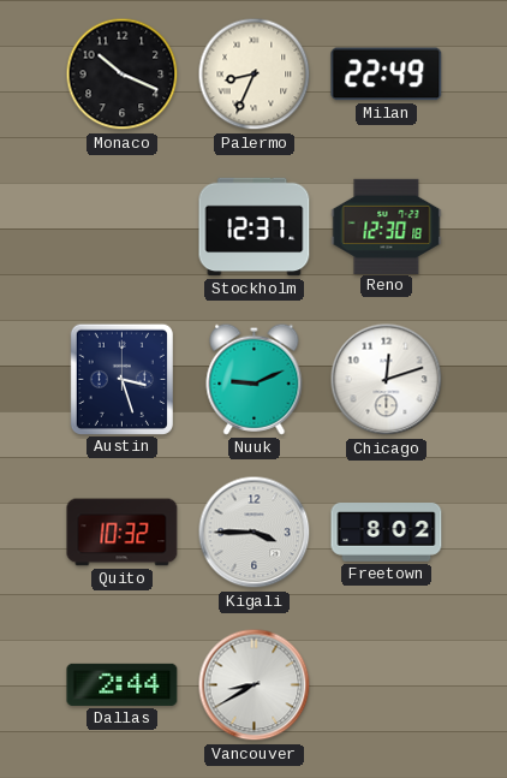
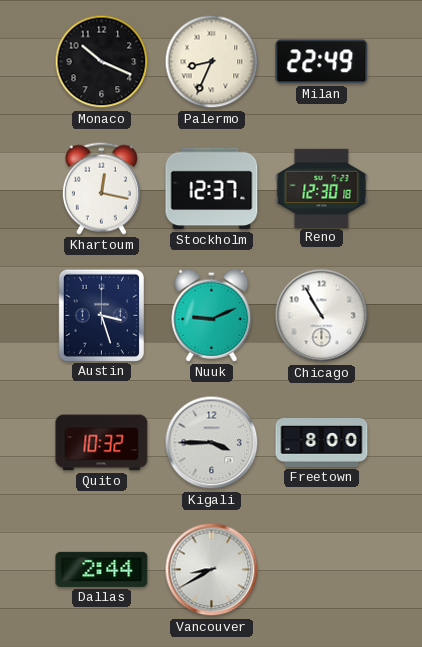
Khartoum: none -> 12:17
Chicago: 12:12 -> 10:55
Freetown: 8:02 -> 8:00
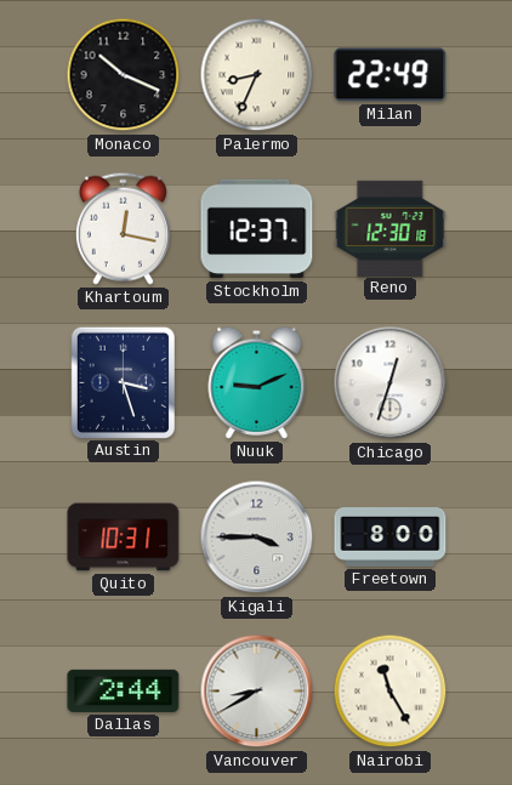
Chicago: 10:55 -> 12:33
Quito: 10:32 -> 10:31
Nairobi: none -> 11:25
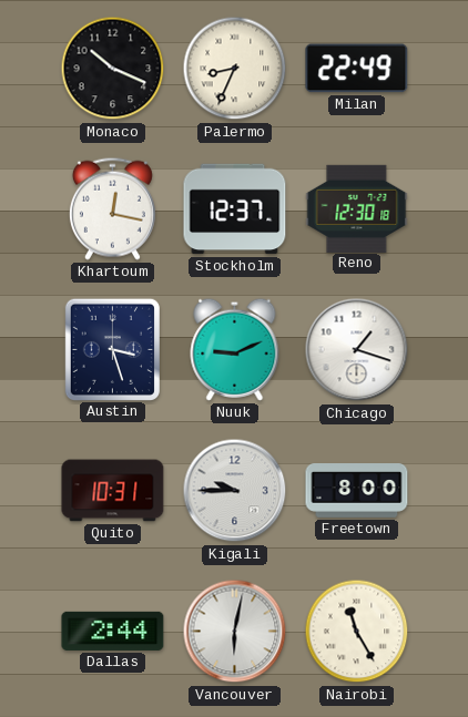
Chicago: 12:33 -> 1:18
Kigali: 3:45 -> 9:45
Vancouver: 8:40 -> 6:02
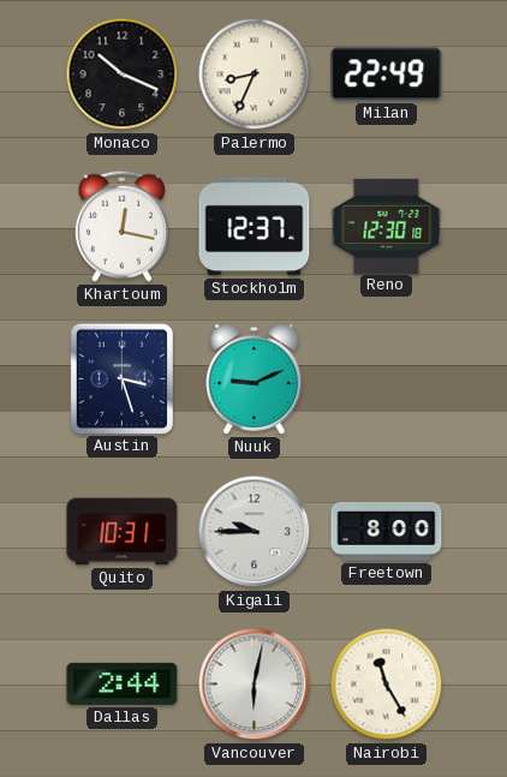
Chicago: 1:18 -> none
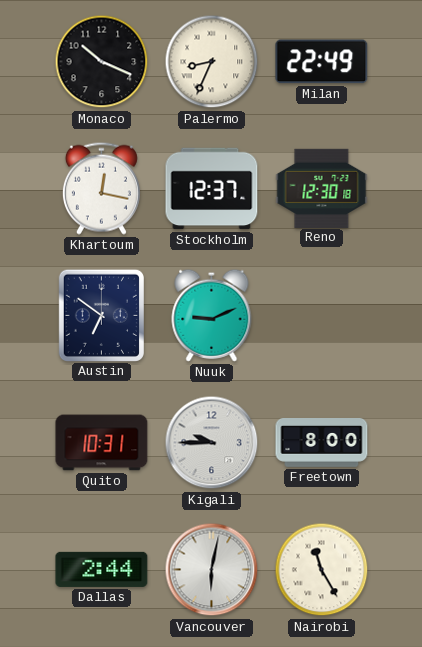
Austin: 3:27 -> 6:51
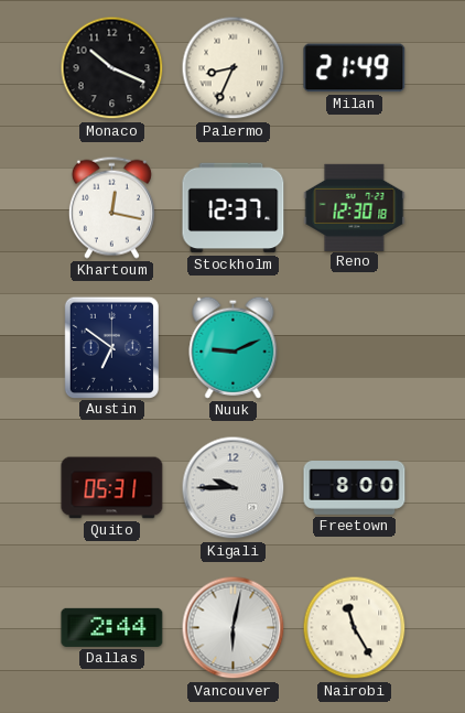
Milan: 22:49 -> 21:49
Quito: 10:31 -> 05:31
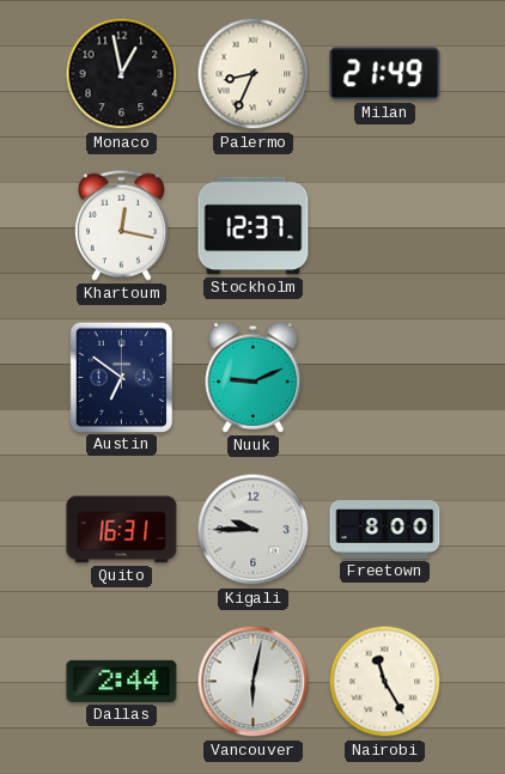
Monaco: 10:19 -> 12:58
Reno: 12:30 -> none
Quito: 05:31 -> 16:31
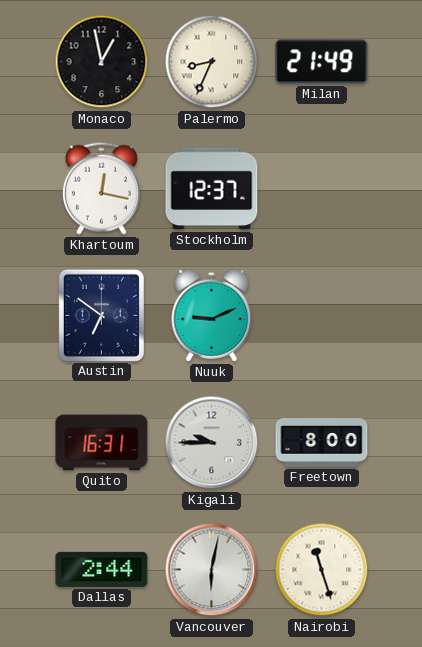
Nairobi: 11:25 -> 11:27
